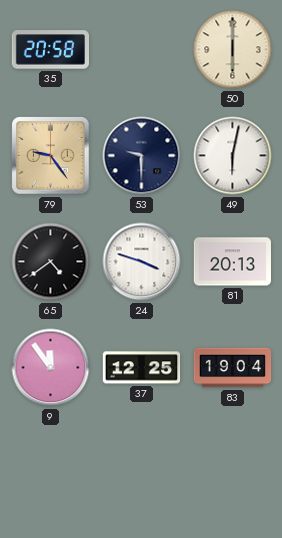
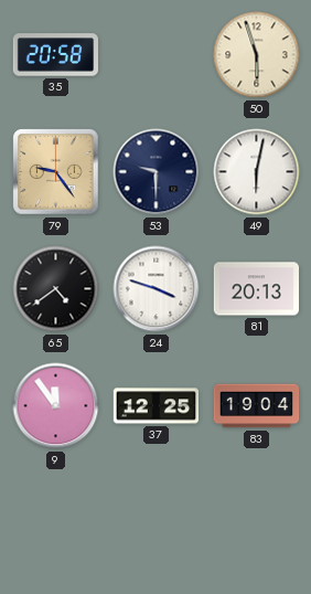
50: 6:00 -> 5:57
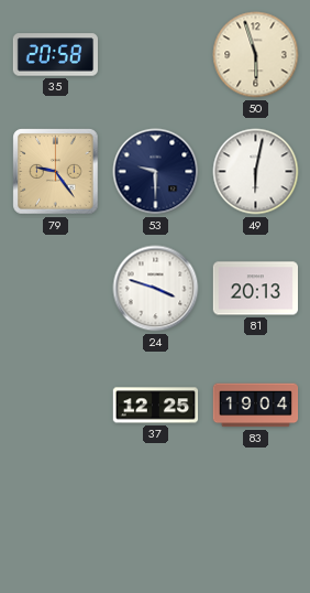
65: 4:39 -> none
9: 11:54 -> none
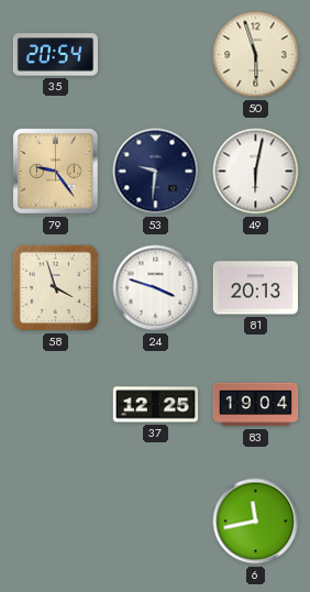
35: 20:58 -> 20:54
53: 9:30 -> 9:31
58: none -> 3:57
6: none -> 11:43
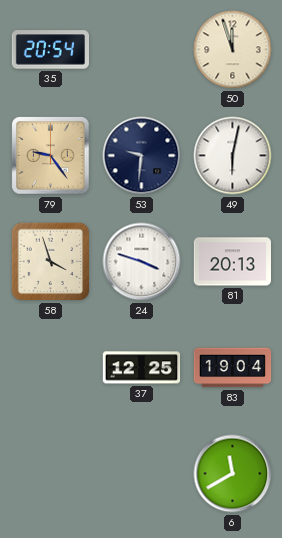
50: 5:57 -> 11:57
6: 11:43 -> 11:40
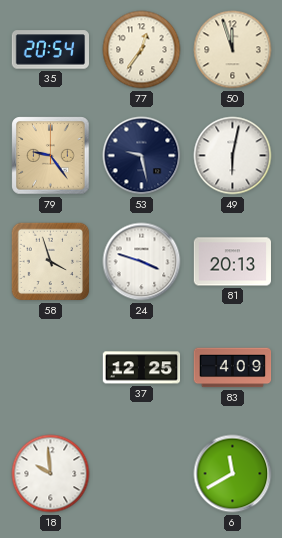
77: none -> 12:36
53: 9:31 -> 9:28
83: 19:04 -> 4:09
18: none -> 9:59
